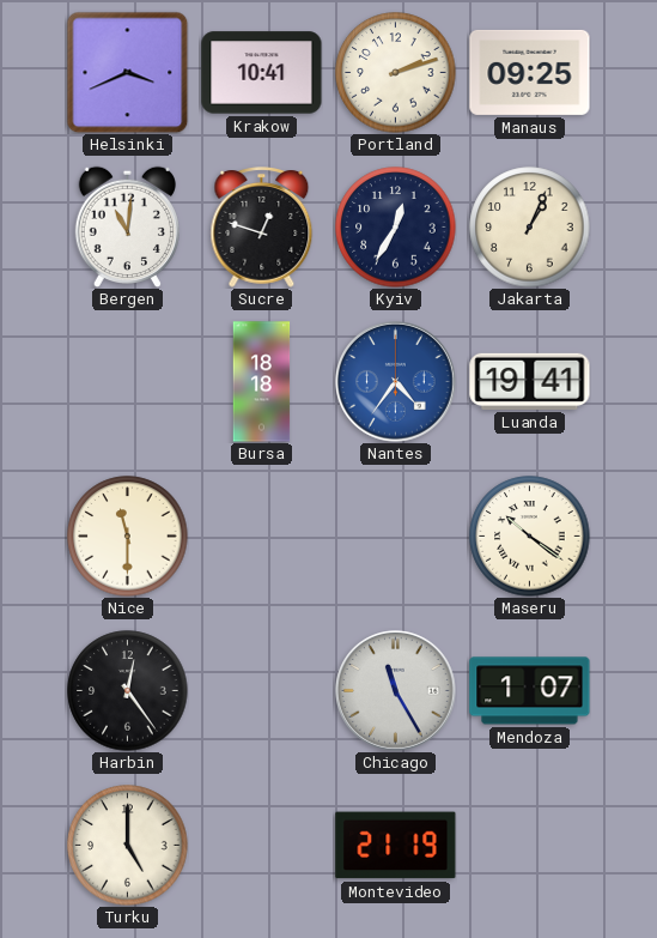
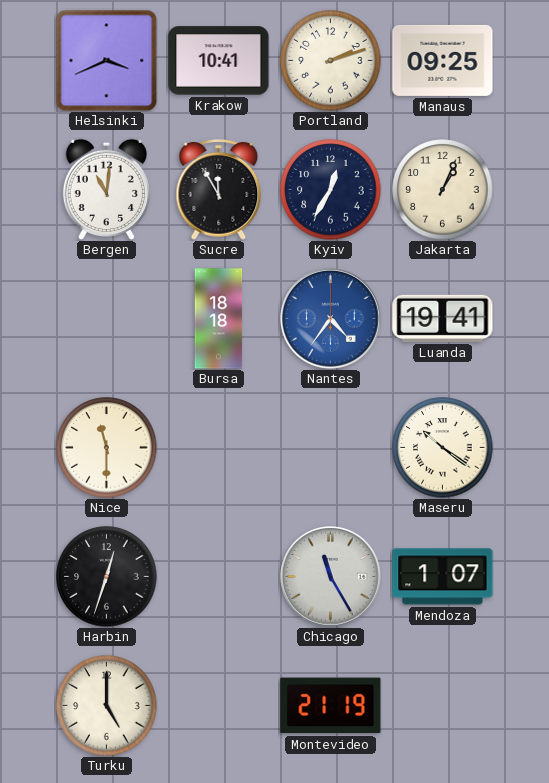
Sucre: 12:48 -> 11:55
Harbin: 12:24 -> 12:33
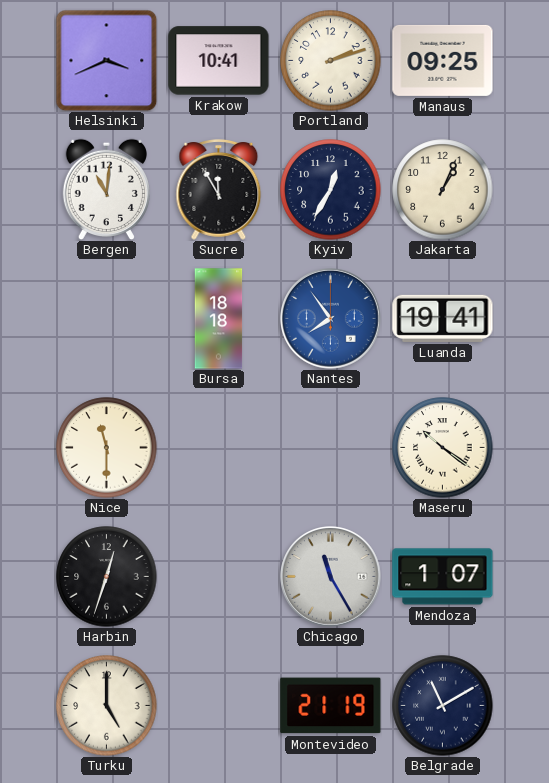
Nantes: 4:36 -> 7:54
Belgrade: none -> 11:10
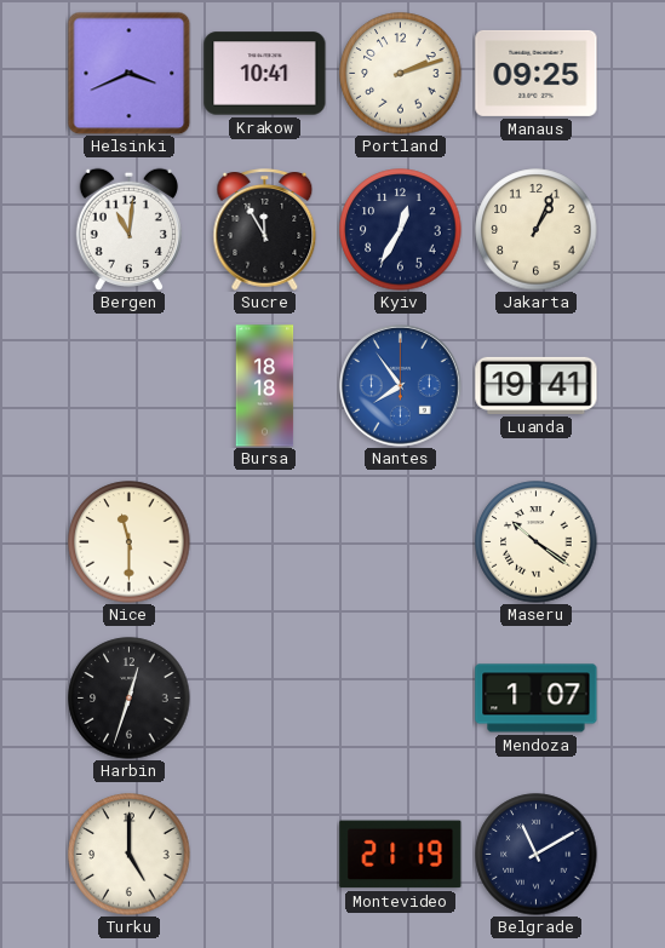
Chicago: 11:25 -> none
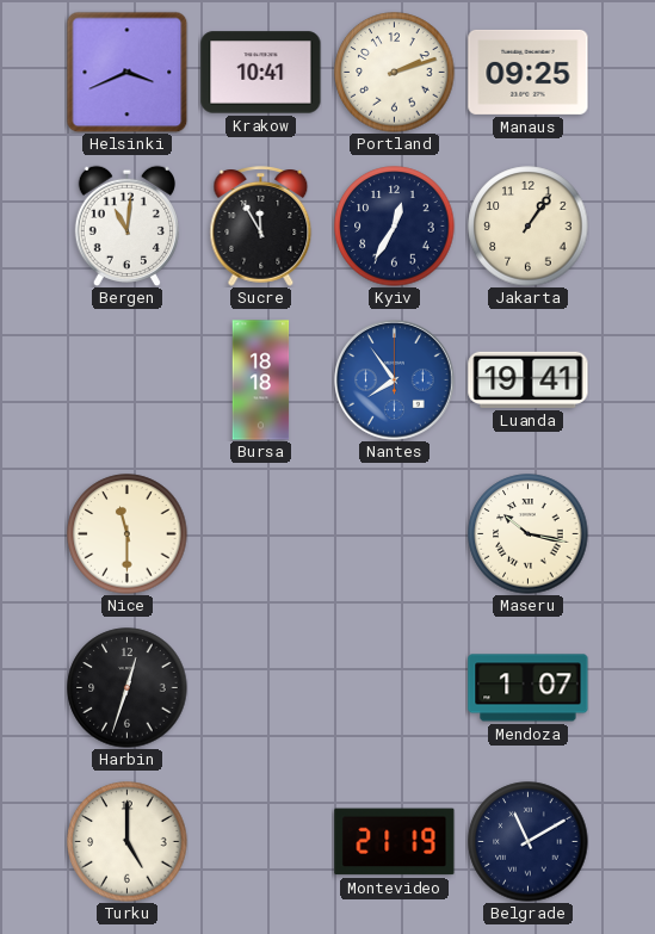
Jakarta: 1:04 -> 1:06
Maseru: 10:21 -> 10:17
